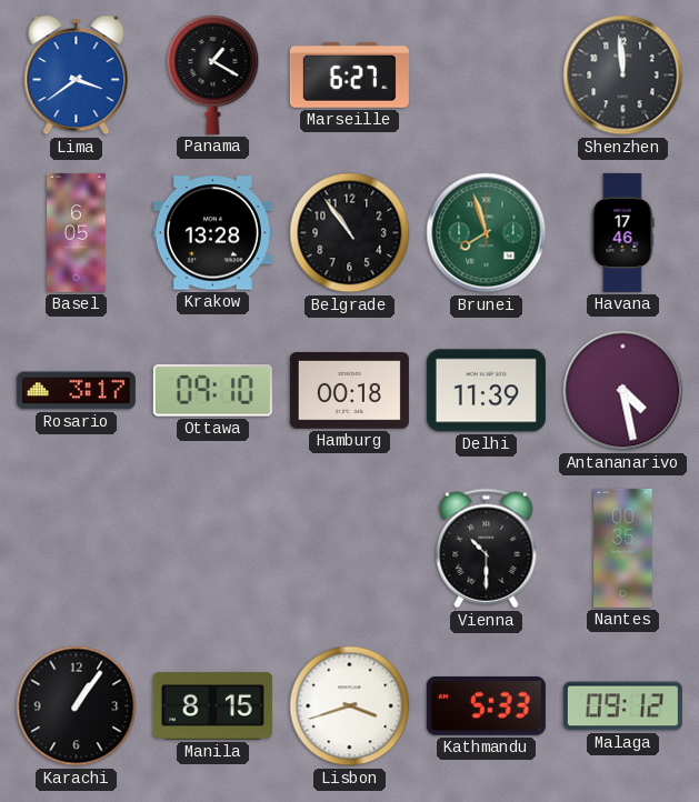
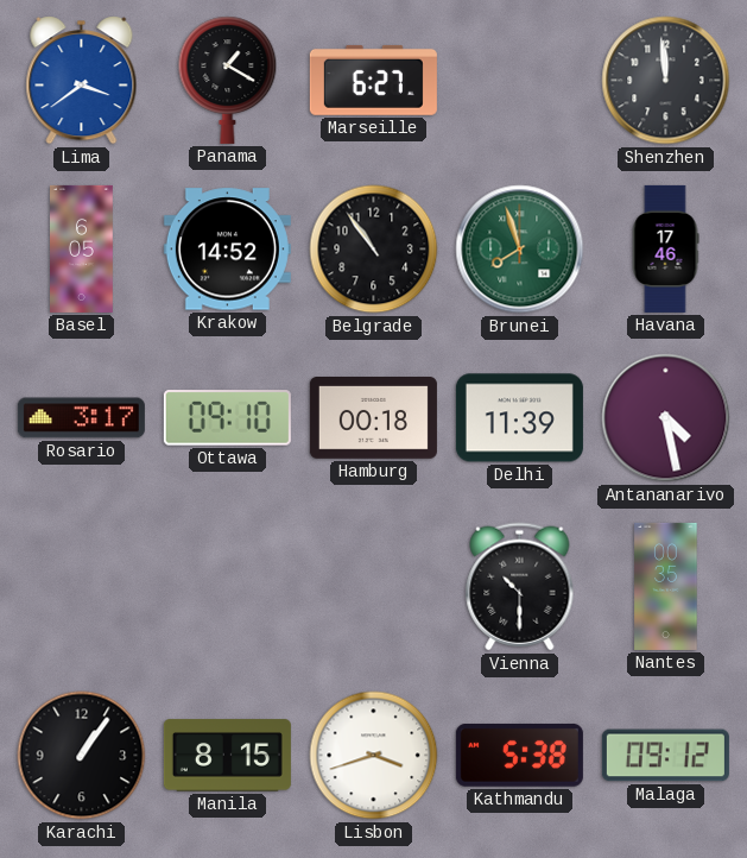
Krakow: 13:28 -> 14:52
Kathmandu: 5:33 -> 5:38
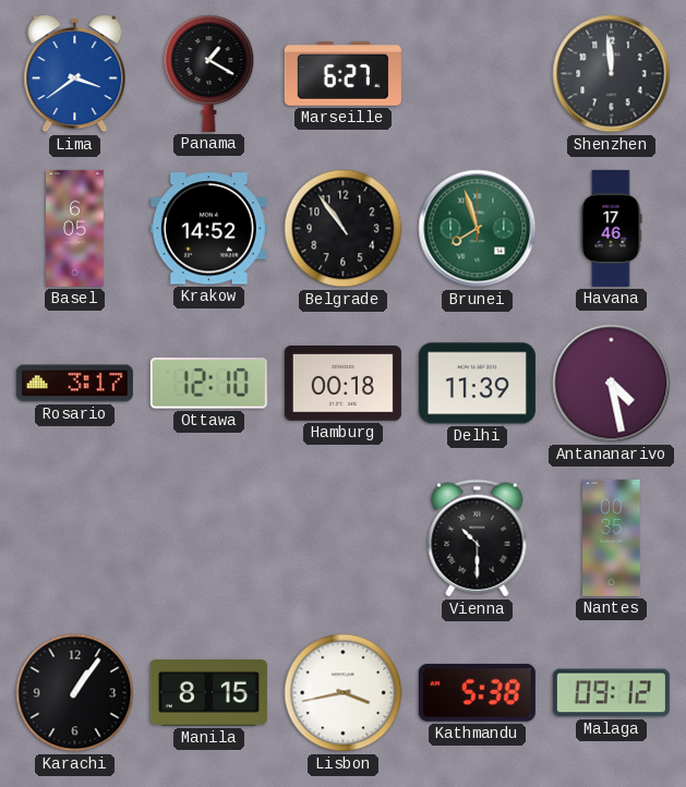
Ottawa: 09:10 -> 12:10
Lisbon: 3:42 -> 3:43
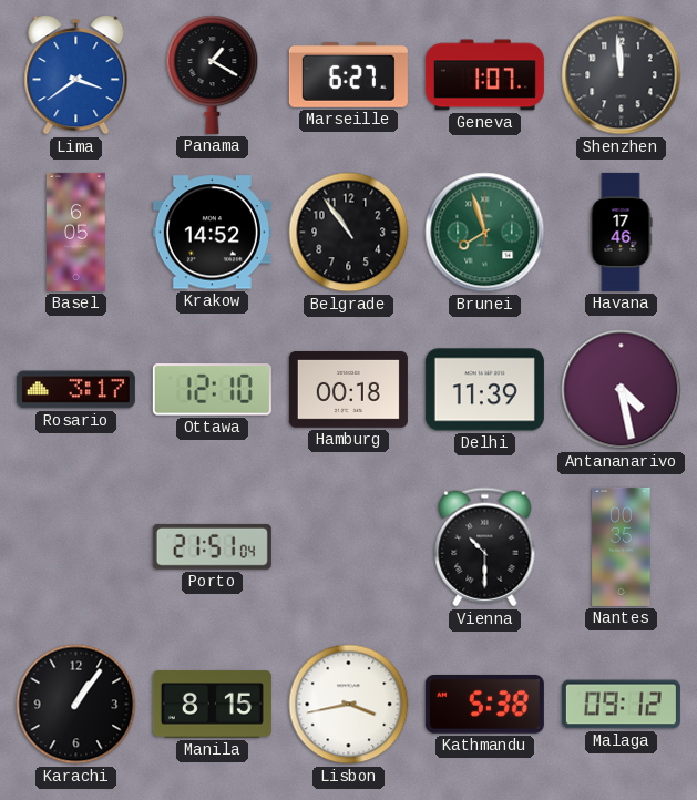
Geneva: none -> 1:07
Porto: none -> 21:51
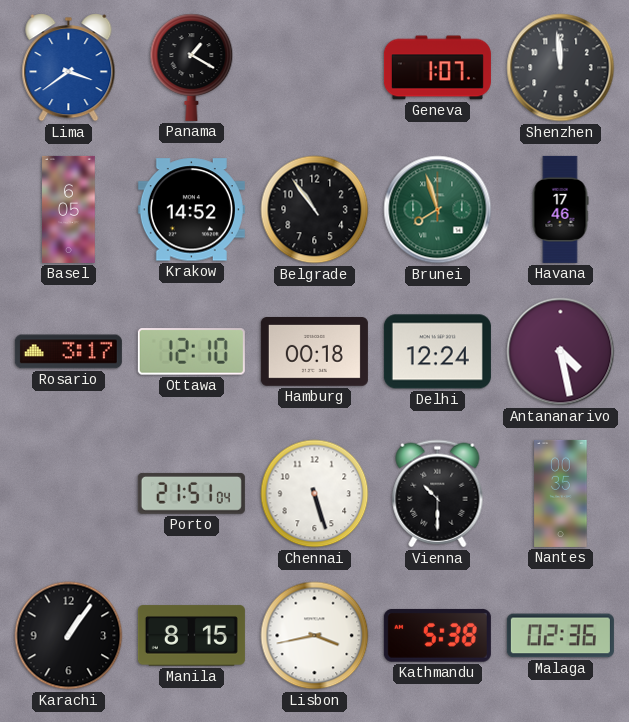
Marseille: 6:27 -> none
Delhi: 11:39 -> 12:24
Chennai: none -> 5:27
Malaga: 09:12 -> 02:36
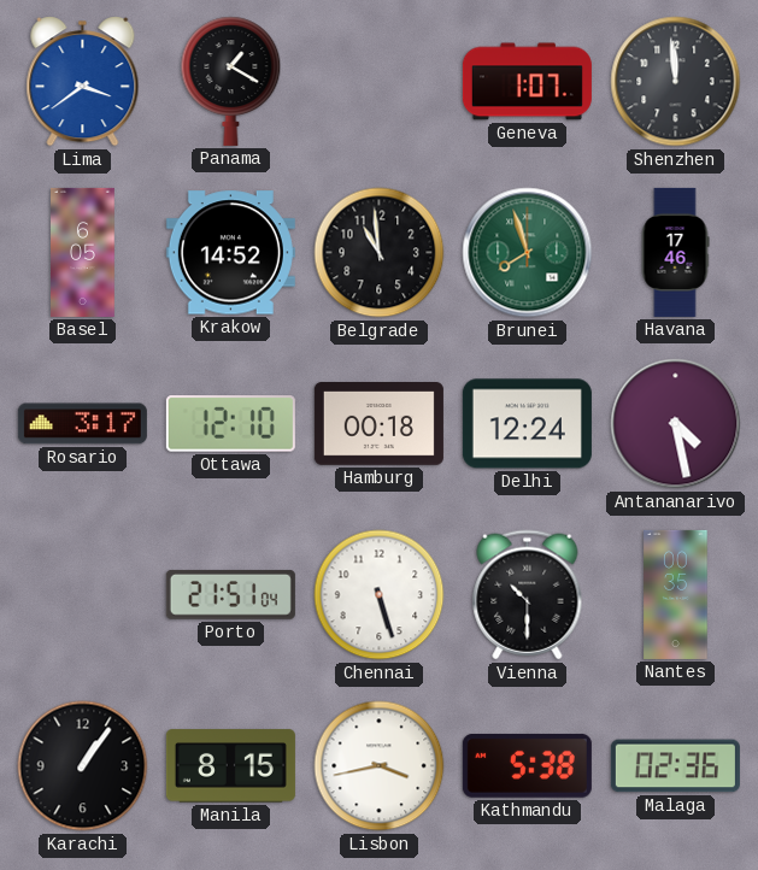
Belgrade: 10:54 -> 10:59
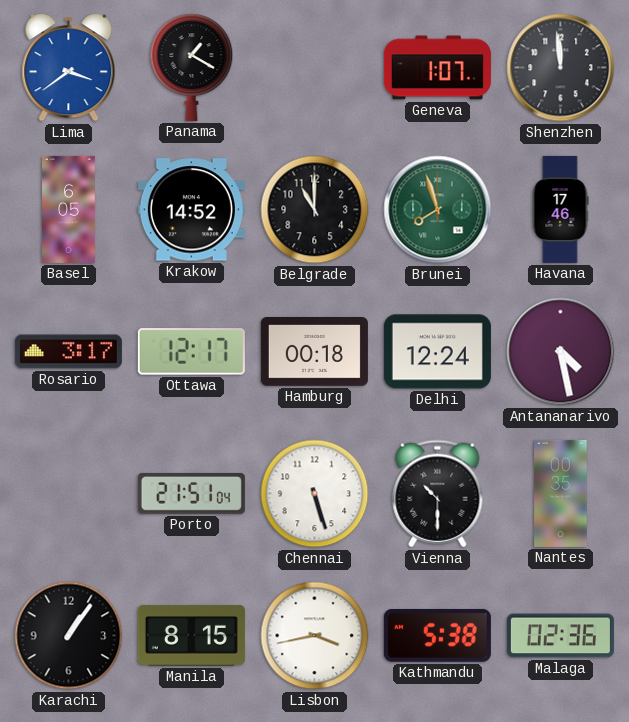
Belgrade: 10:59 -> 11:00
Ottawa: 12:10 -> 12:17
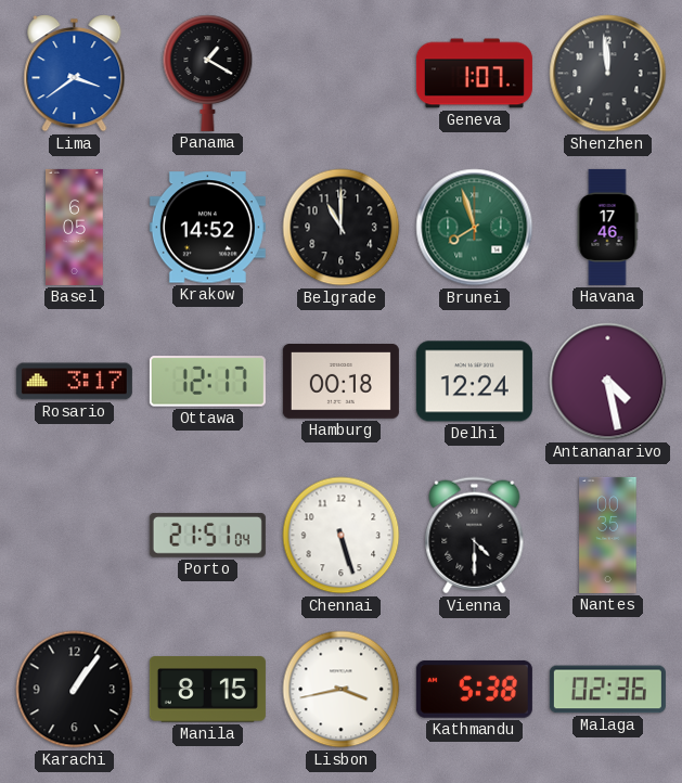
Vienna: 10:30 -> 4:30
